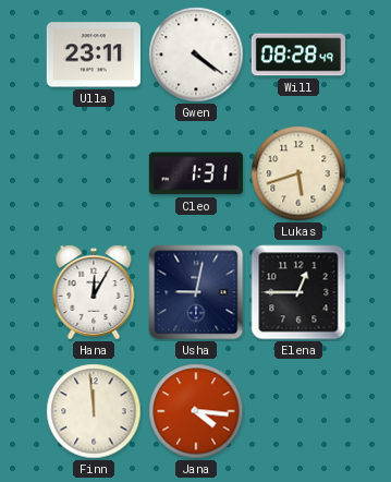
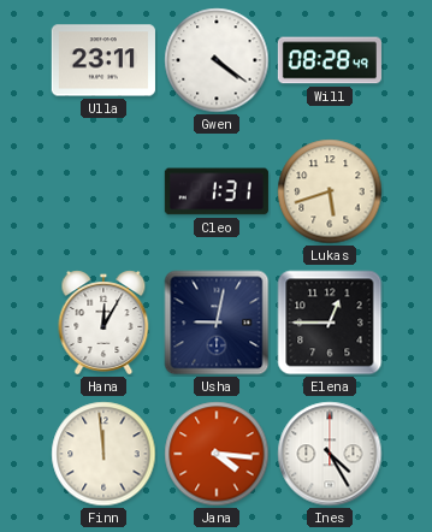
Ines: none -> 4:25
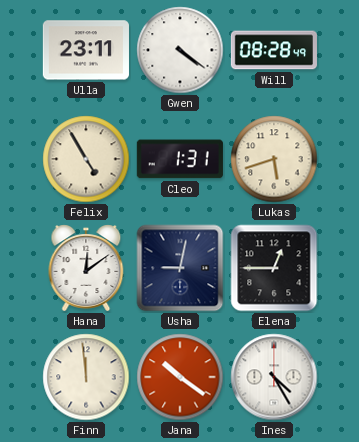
Felix: none -> 4:55
Hana: 12:05 -> 12:09
Jana: 4:16 -> 10:21
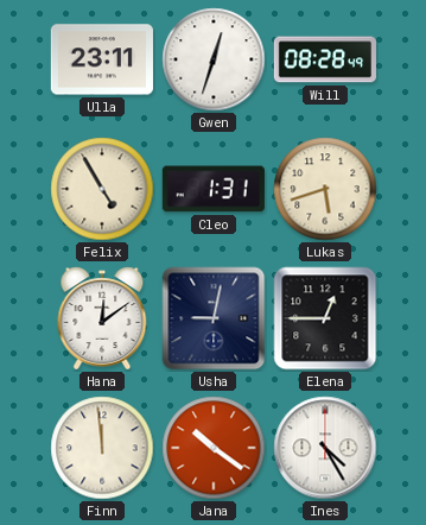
Gwen: 4:21 -> 12:33
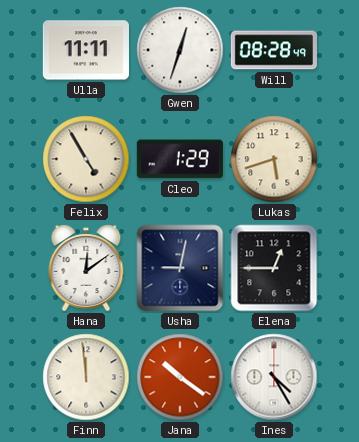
Ulla: 23:11 -> 11:11
Cleo: 1:31 -> 1:29
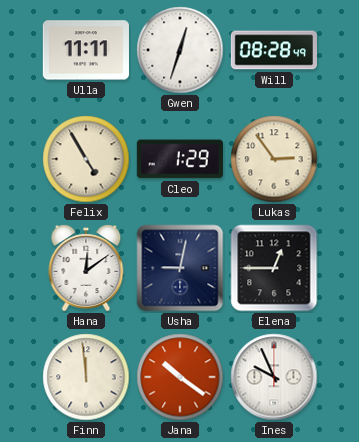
Lukas: 5:42 -> 2:54
Ines: 4:25 -> 9:56
